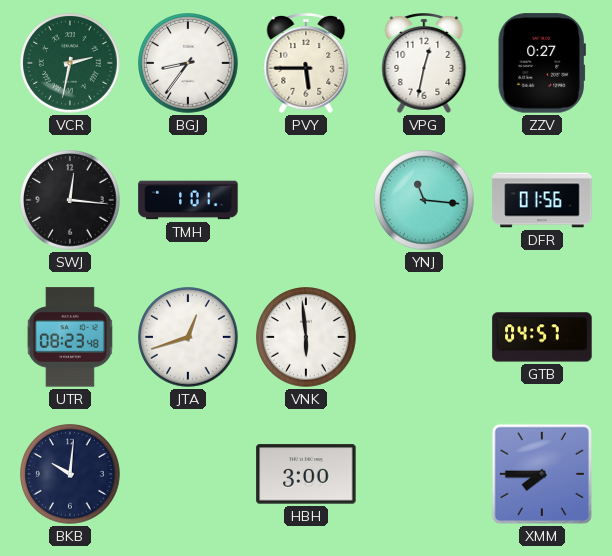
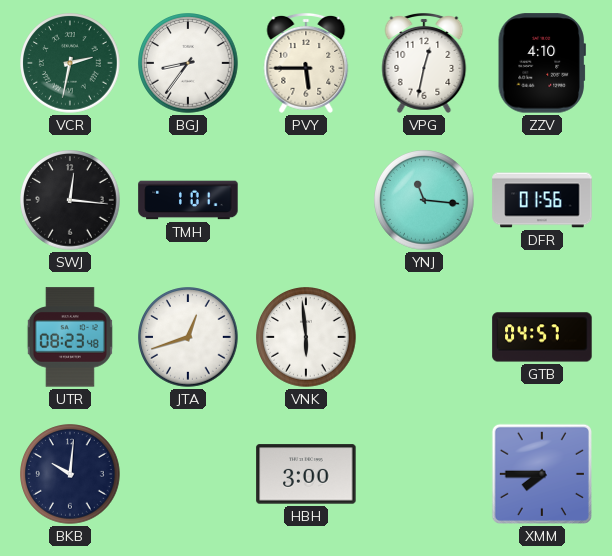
ZZV: 0:27 -> 4:10
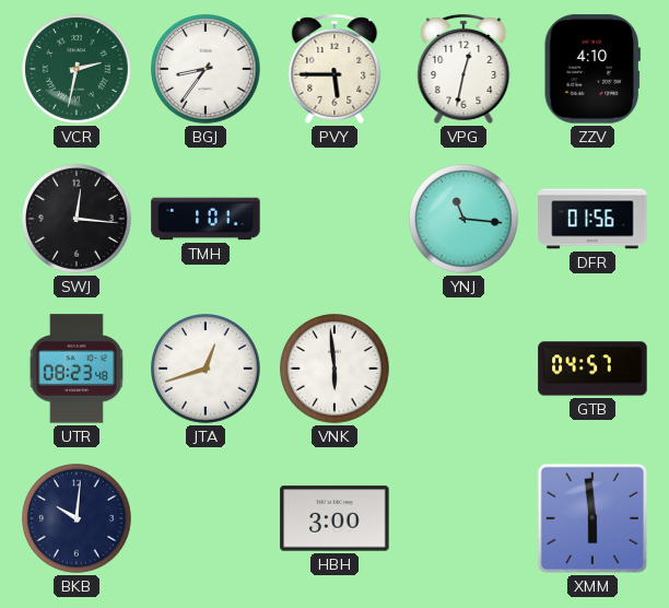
XMM: 7:45 -> 5:59
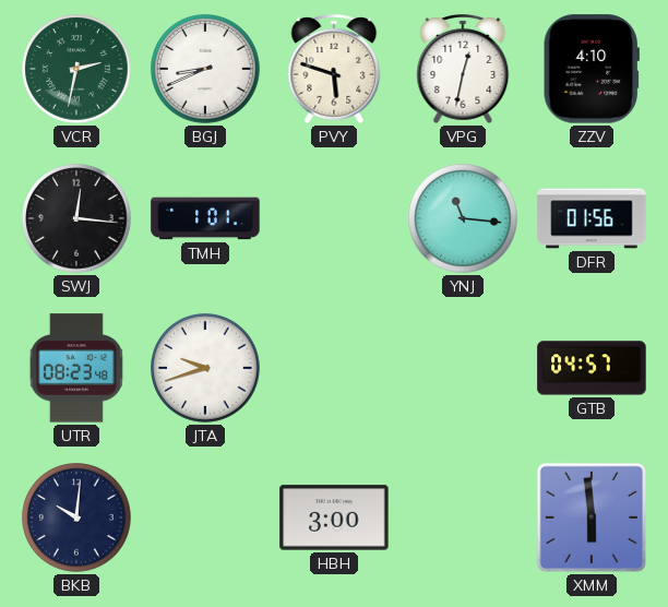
BGJ: 8:36 -> 8:41
PVY: 5:45 -> 5:48
JTA: 12:42 -> 9:42
VNK: 5:59 -> none
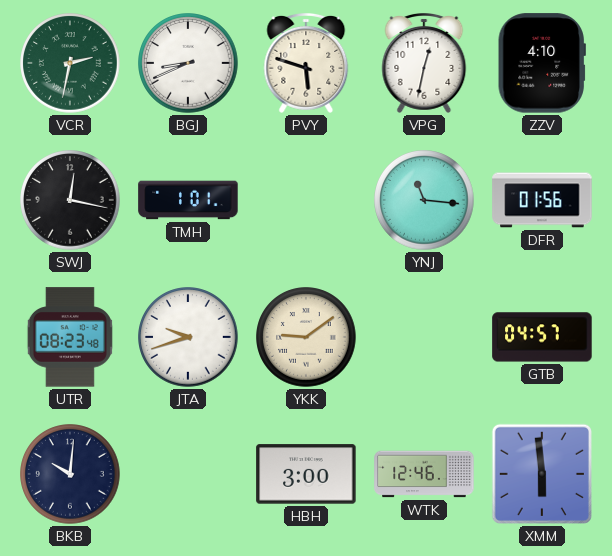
SWJ: 12:16 -> 12:17
YKK: none -> 9:09
WTK: none -> 12:46
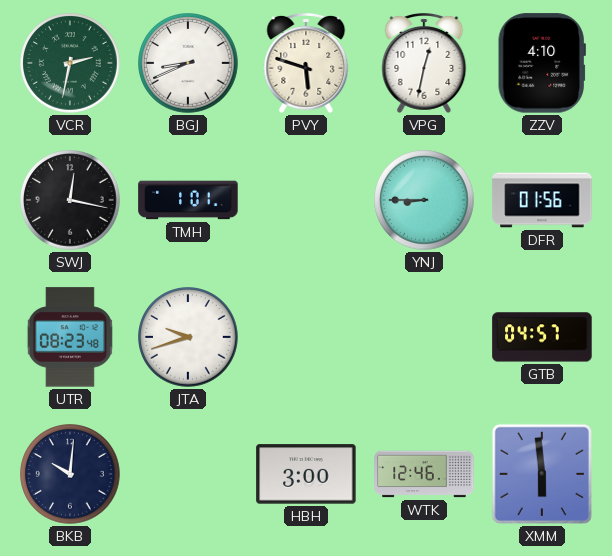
YNJ: 11:16 -> 8:45
YKK: 9:09 -> none
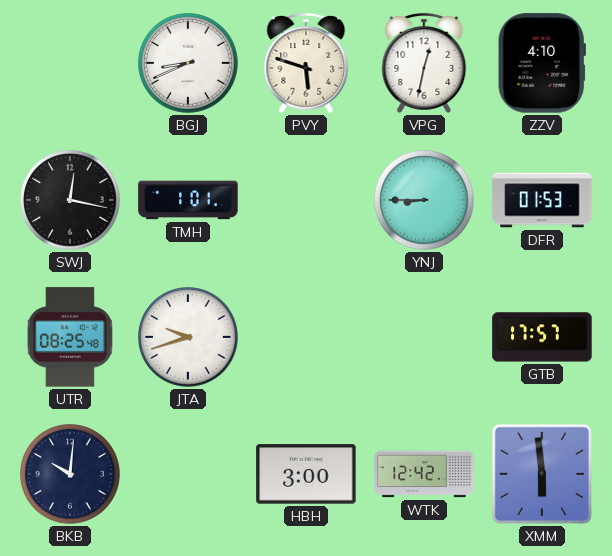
VCR: 2:32 -> none
DFR: 01:56 -> 01:53
UTR: 08:23 -> 08:25
GTB: 04:57 -> 17:57
WTK: 12:46 -> 12:42
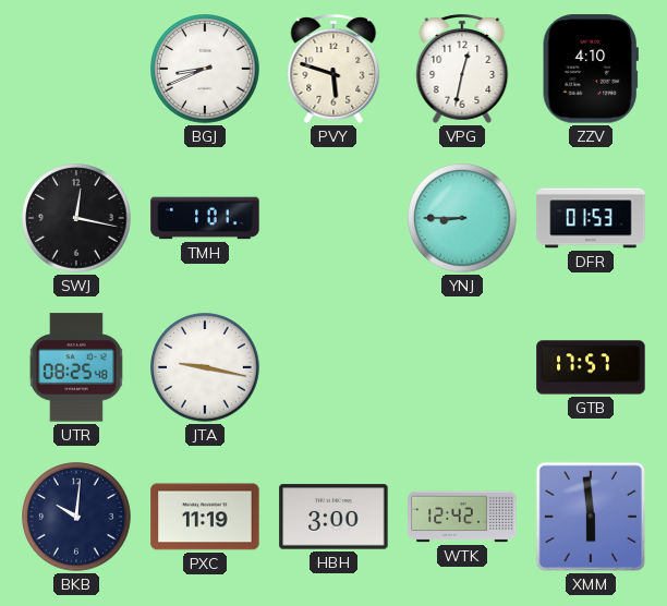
JTA: 9:42 -> 9:17
PXC: none -> 11:19
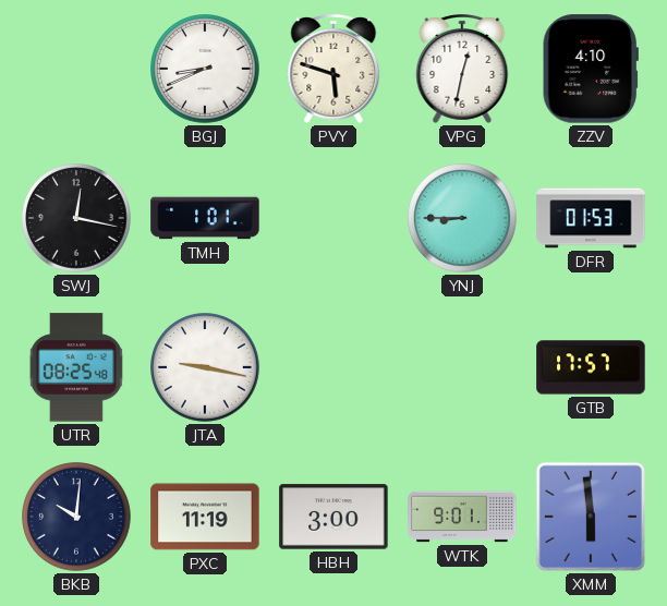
WTK: 12:42 -> 9:01
